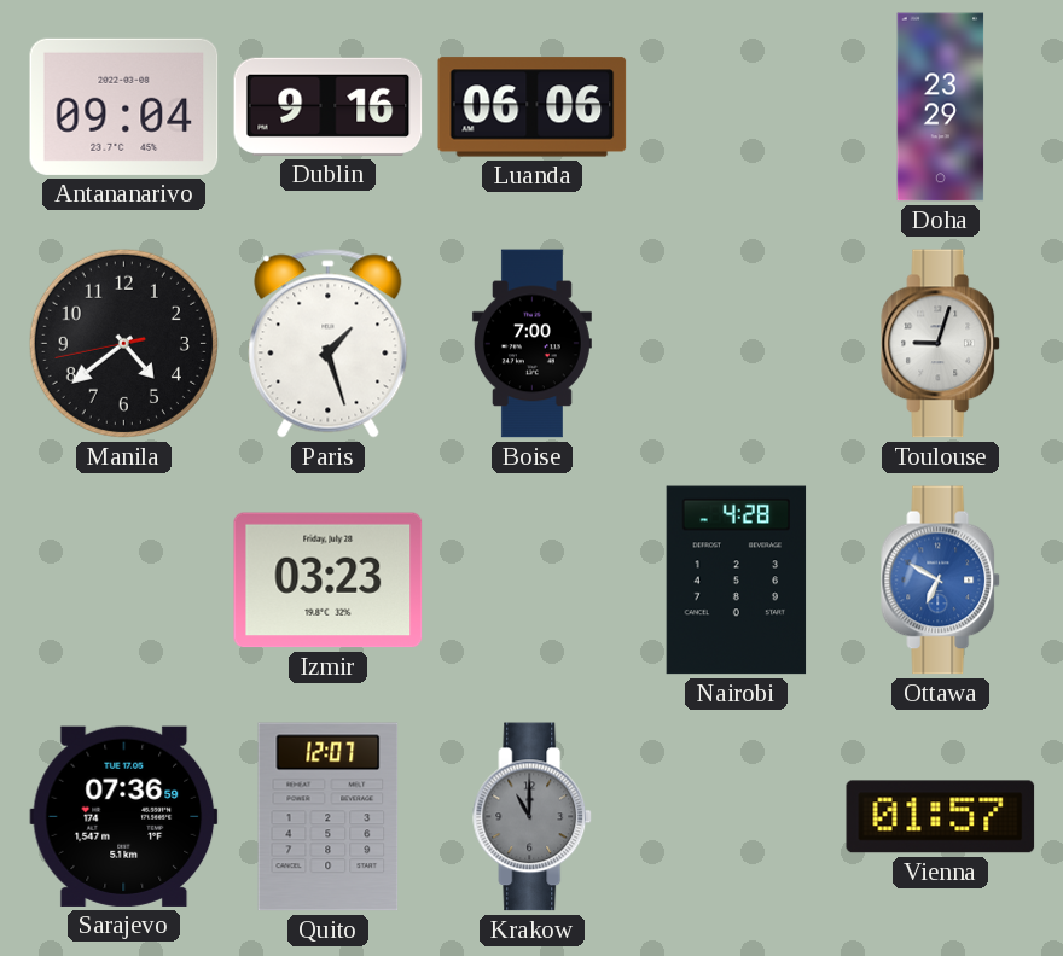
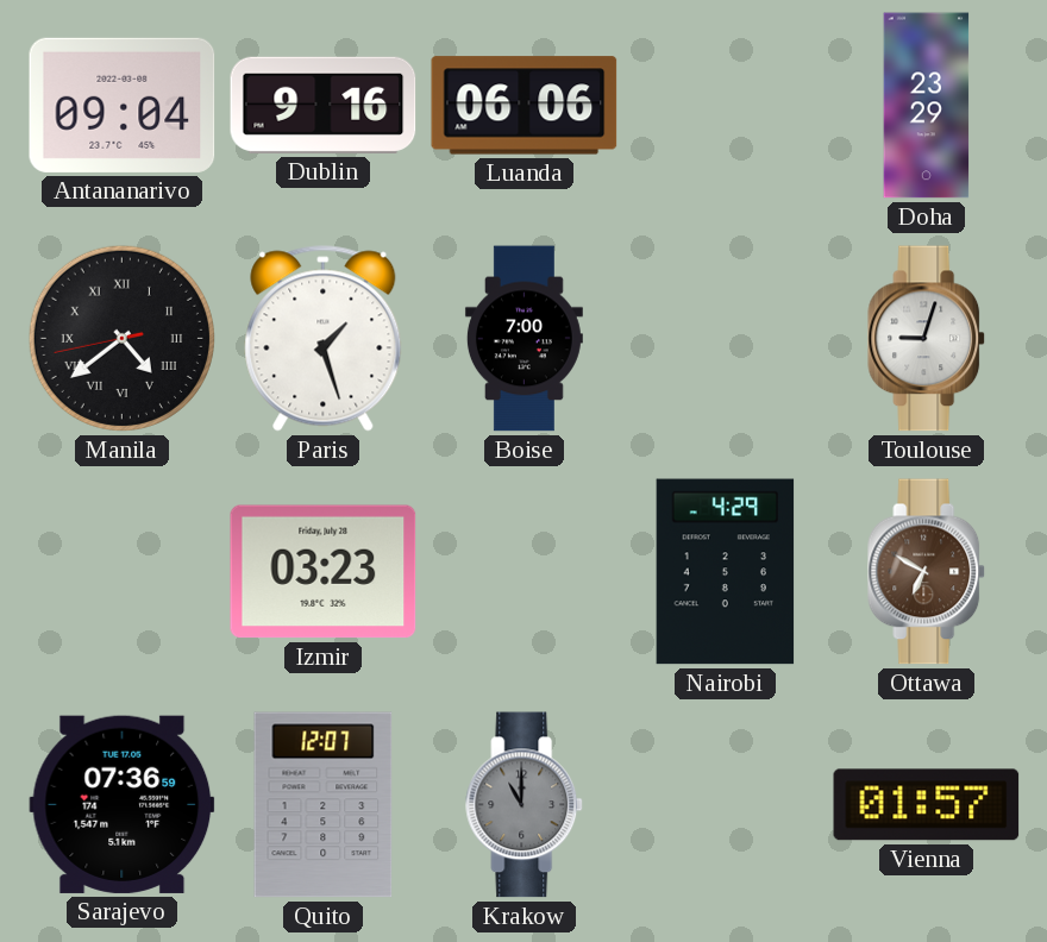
Manila numerals: Arabic -> Roman
Nairobi: 4:28 -> 4:29
Ottawa dial: blue -> brown
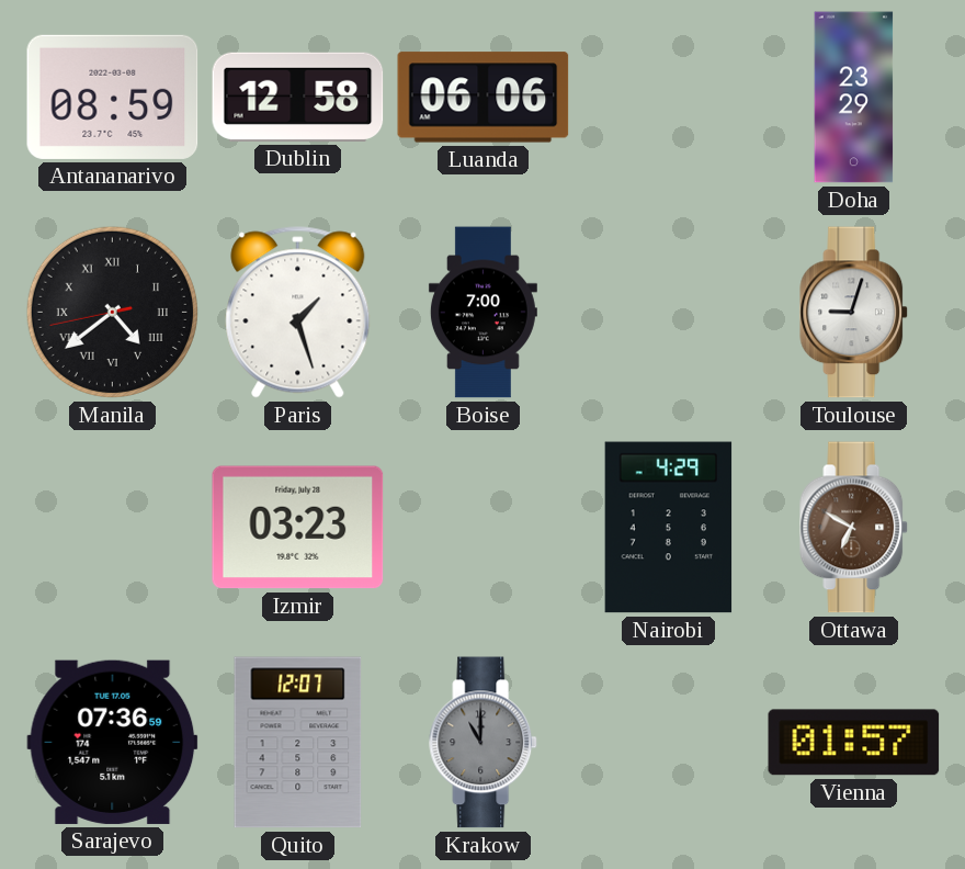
Antananarivo: 09:04 -> 08:59
Dublin: 9:16 -> 12:58
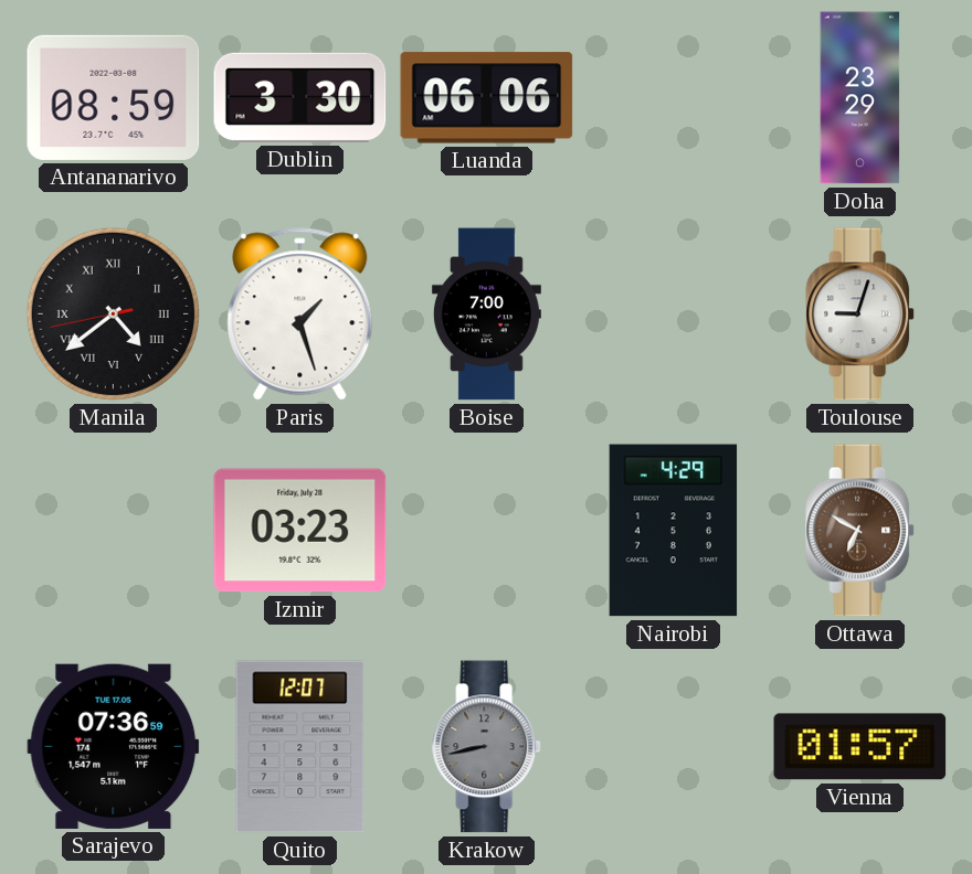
Dublin: 12:58 -> 3:30
Krakow: 11:00 -> 8:43
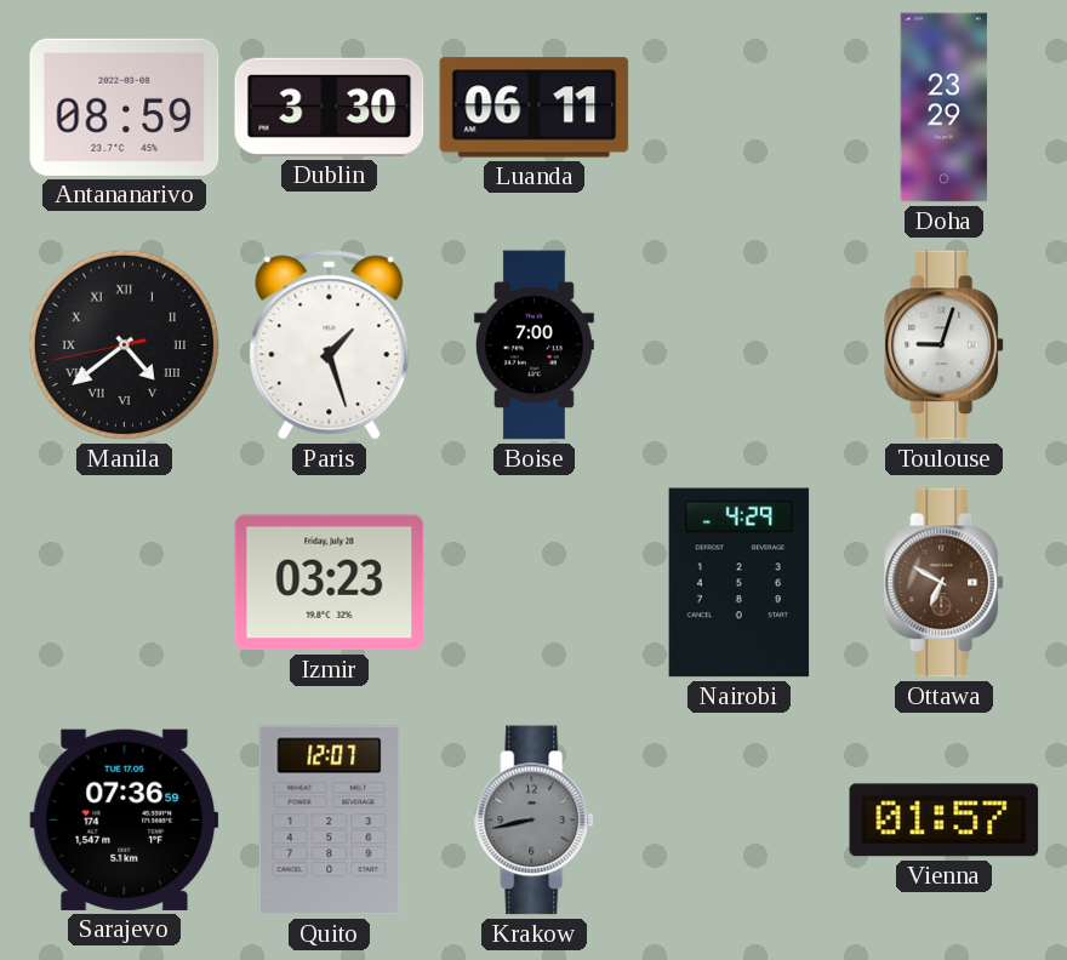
Luanda: 06:06 -> 06:11
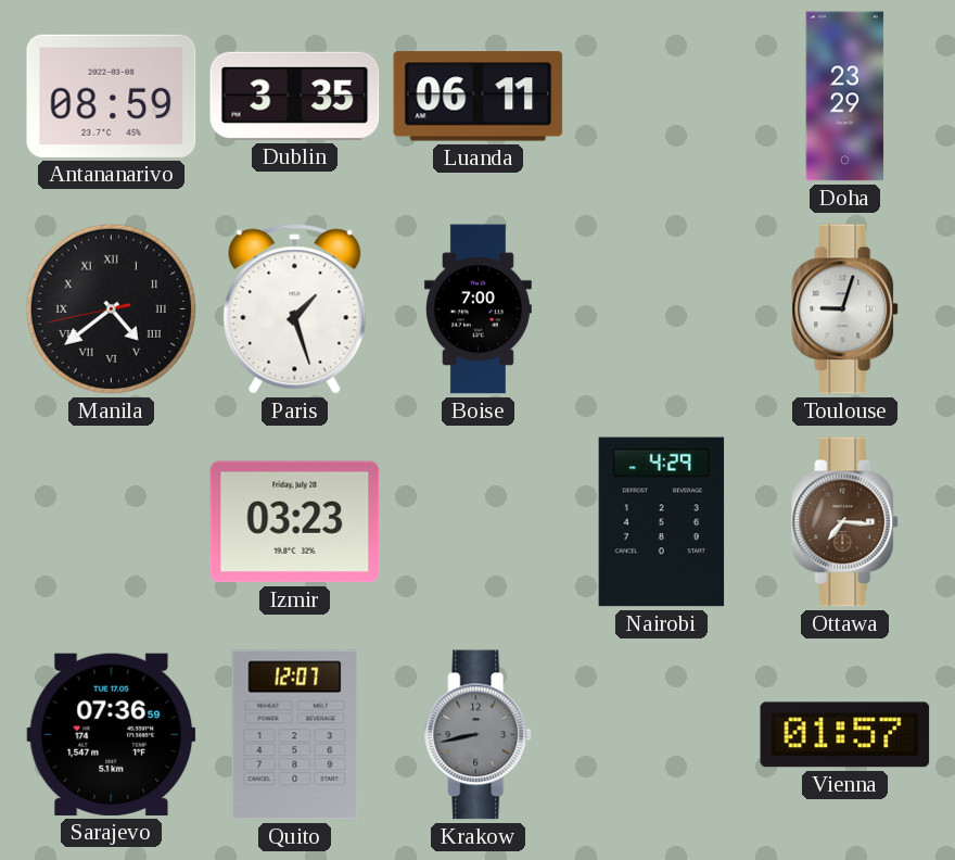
Dublin: 3:30 -> 3:35
Ottawa: 6:50 -> 7:16
